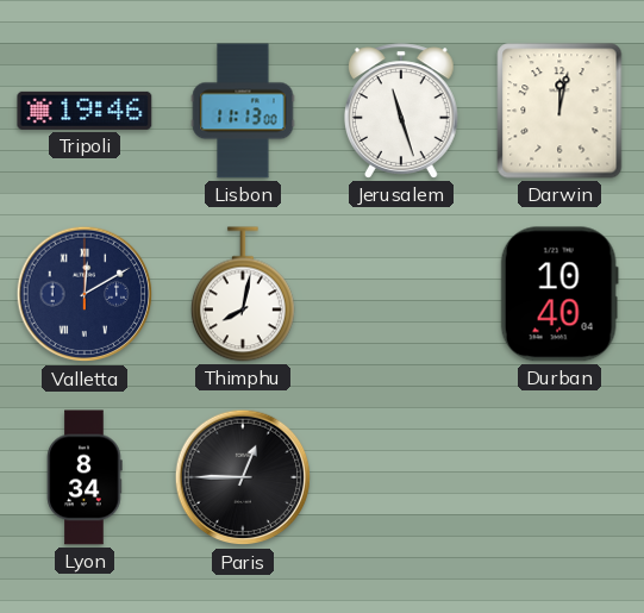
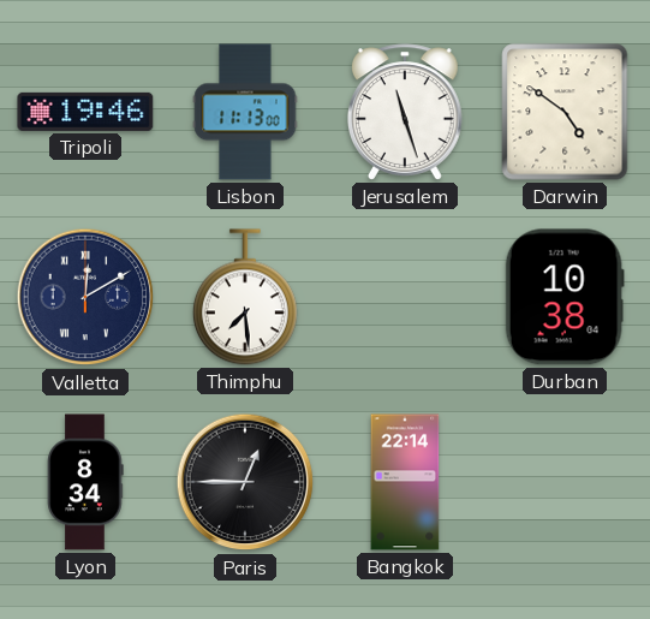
Darwin: 12:02 -> 4:51
Thimphu: 8:02 -> 7:29
Durban: 10:40 -> 10:38
Bangkok: none -> 22:14
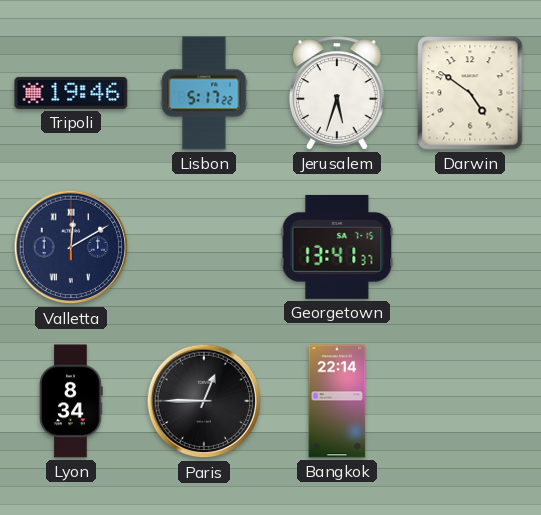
Lisbon: 11:13 -> 5:17
Jerusalem: 11:27 -> 5:33
Thimphu: 7:29 -> none
Georgetown: none -> 13:41
Durban: 10:38 -> none
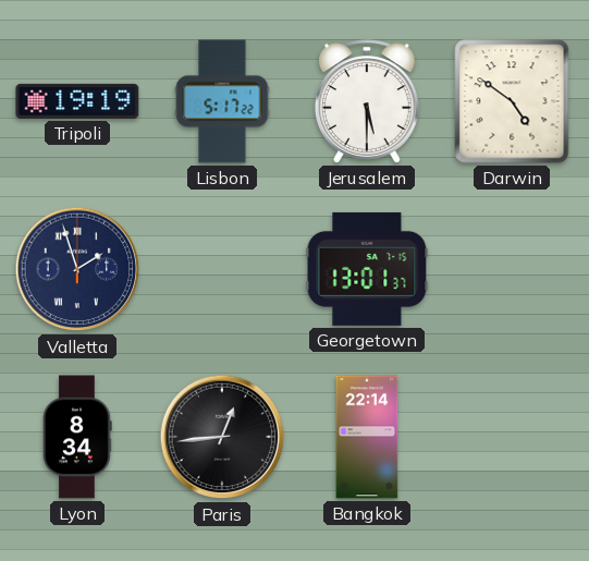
Tripoli: 19:46 -> 19:19
Jerusalem: 5:33 -> 5:30
Valletta: 12:10 -> 1:57
Georgetown: 13:41 -> 13:01
Paris: 12:45 -> 12:44
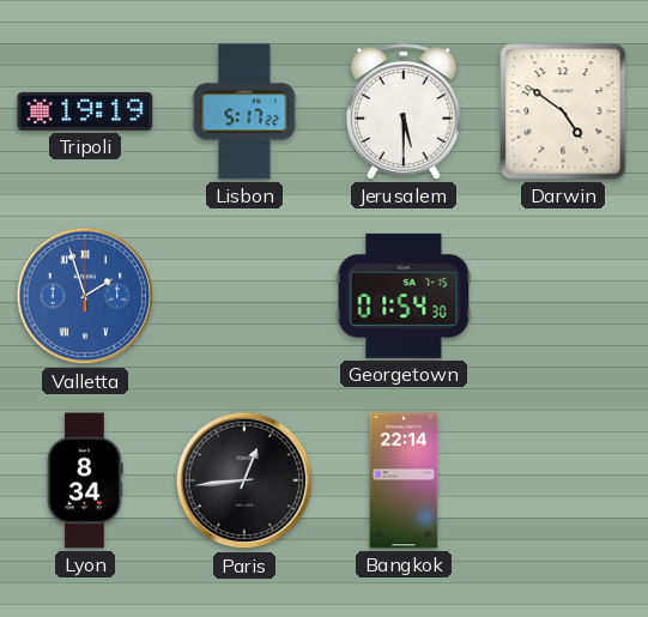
Valletta dial: navy -> blue
Georgetown: 13:01 -> 01:54
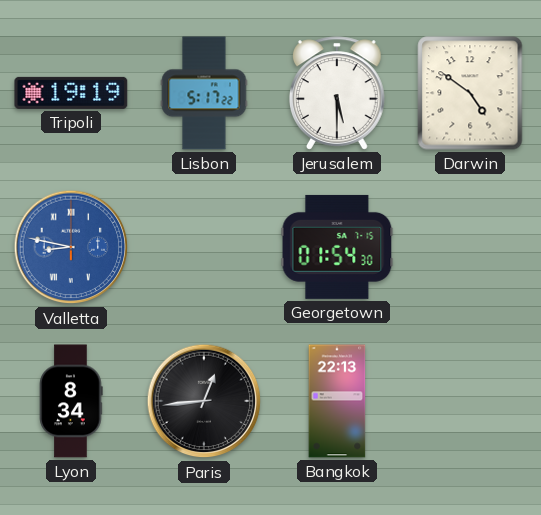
Valletta: 1:57 -> 8:47
Bangkok: 22:14 -> 22:13
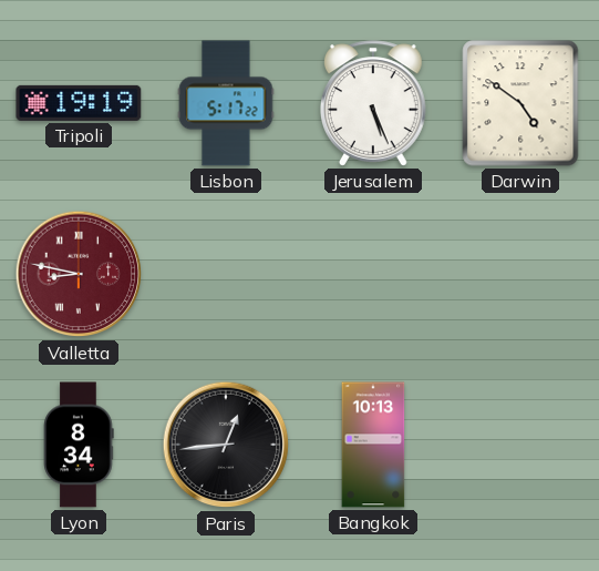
Jerusalem: 5:30 -> 5:26
Valletta dial: blue -> burgundy
Georgetown: 01:54 -> none
Bangkok: 22:13 -> 10:13
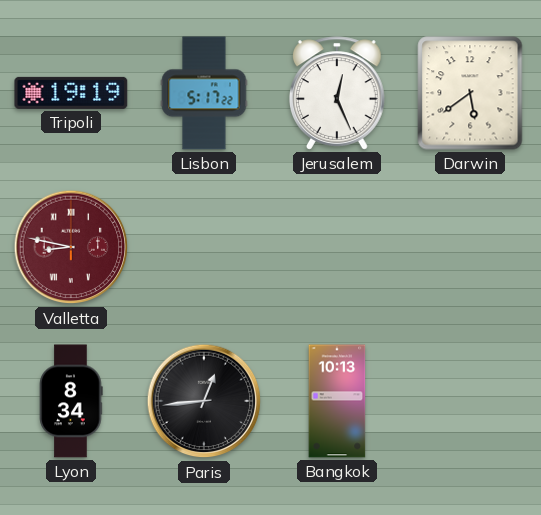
Jerusalem: 5:26 -> 12:26
Darwin: 4:51 -> 5:39
